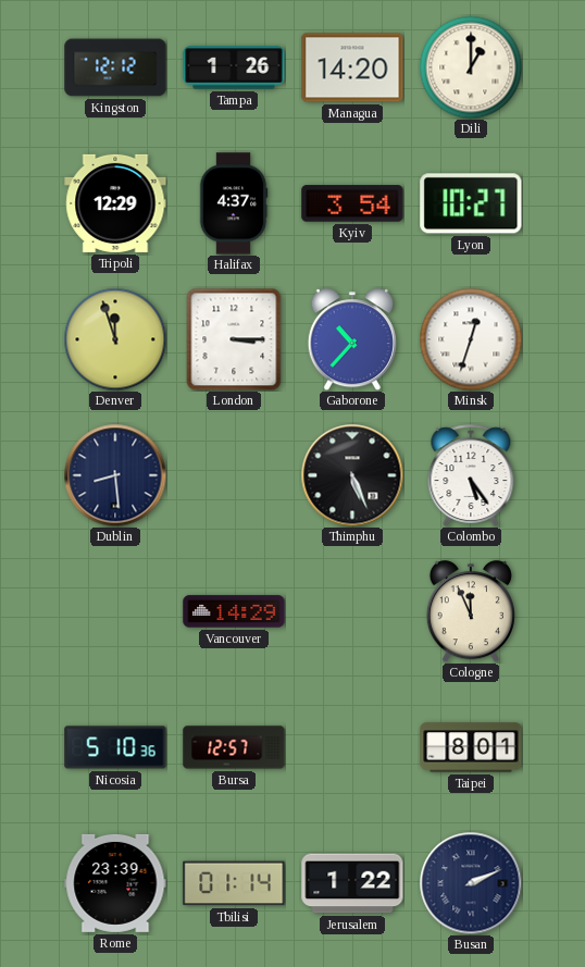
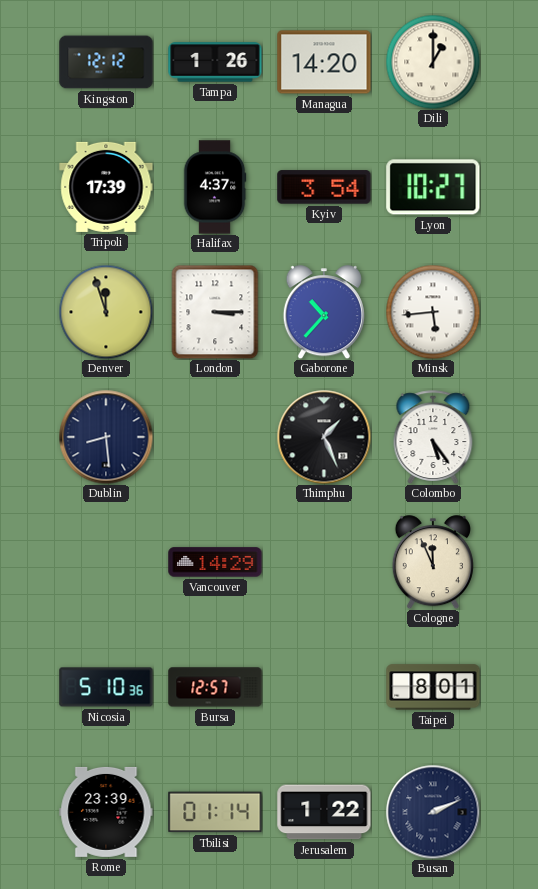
Tripoli: 12:29 -> 17:39
Minsk: 12:33 -> 5:44
Thimphu: 5:26 -> 1:26
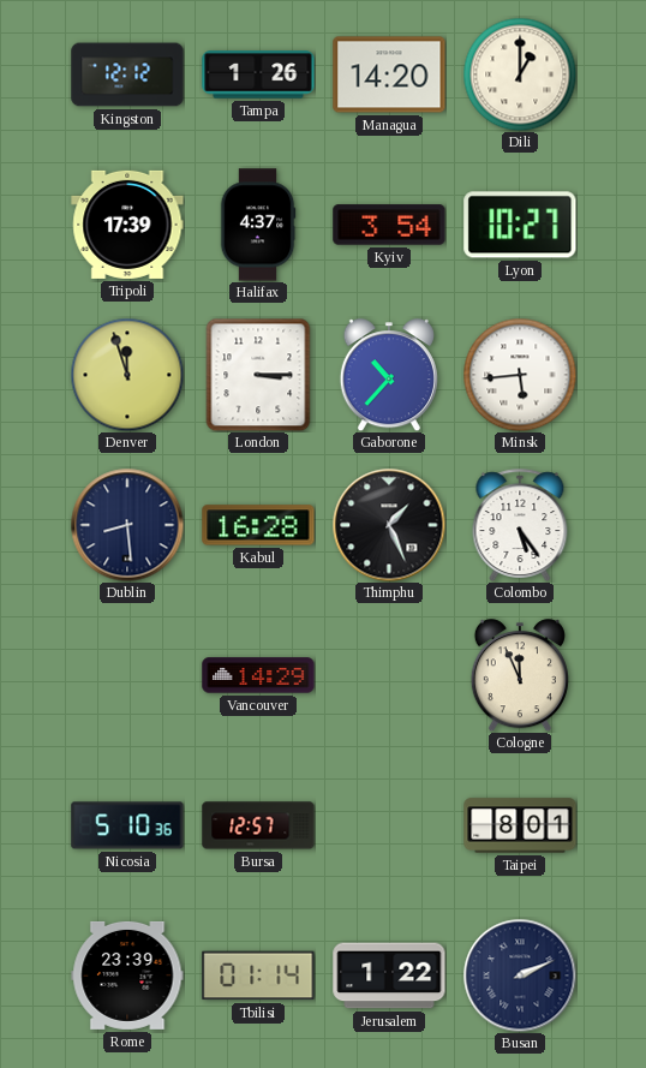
Kabul: none -> 16:28
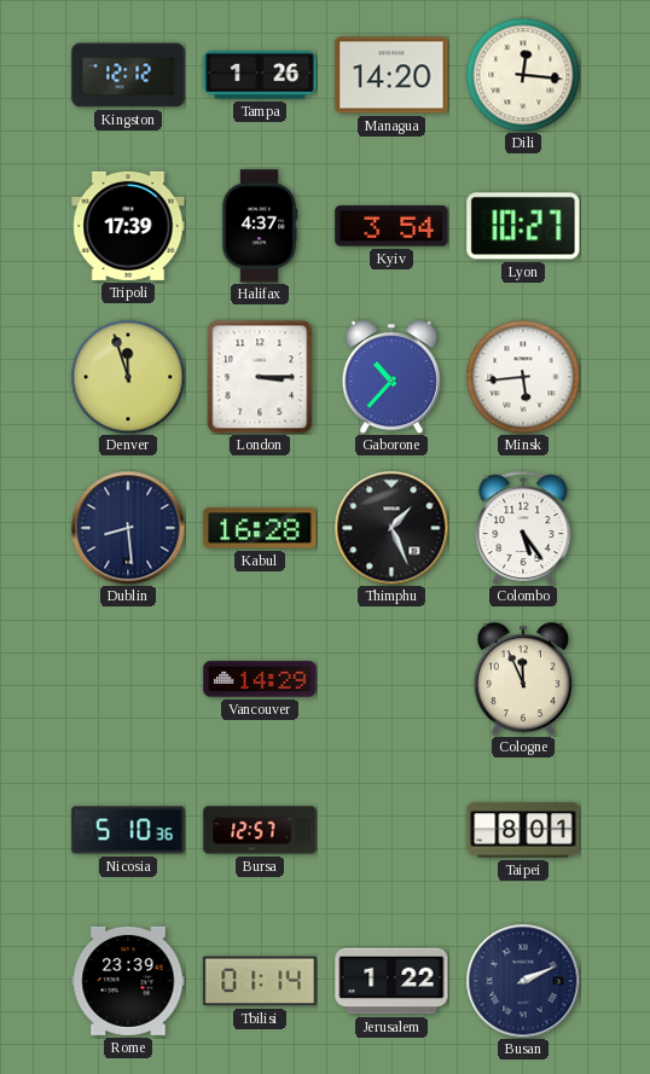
Dili: 1:00 -> 12:16
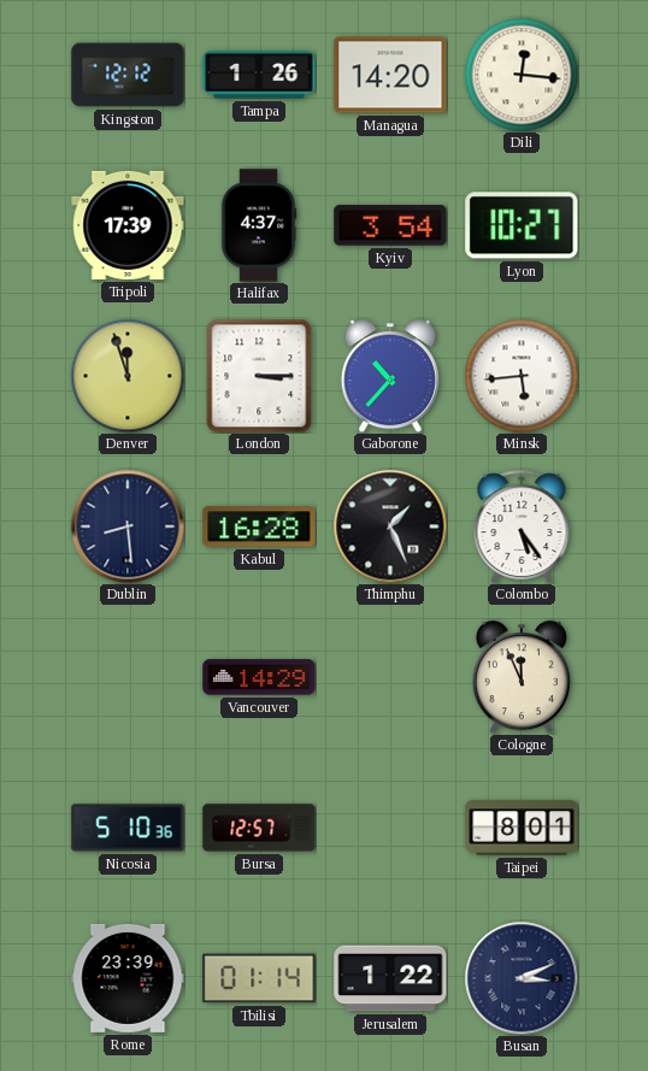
Busan: 2:11 -> 3:11
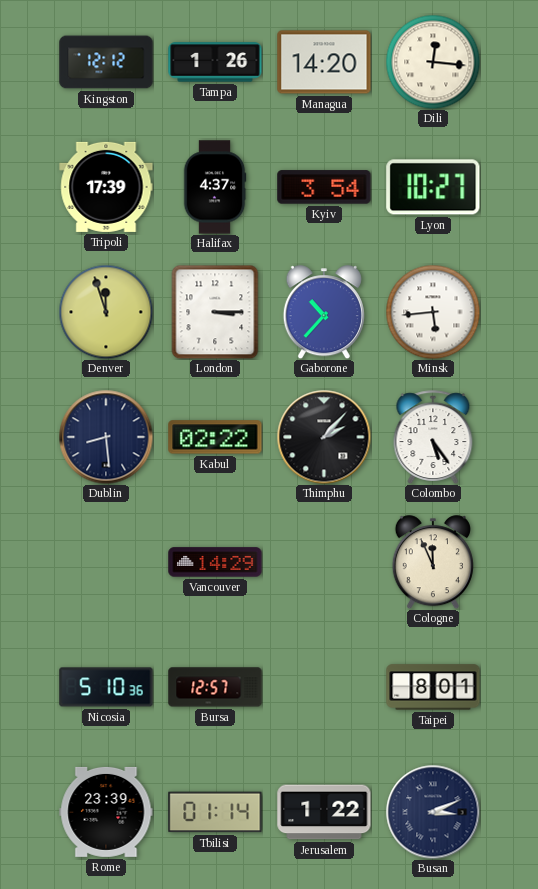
Kabul: 16:28 -> 02:22
Thimphu: 1:26 -> 2:07
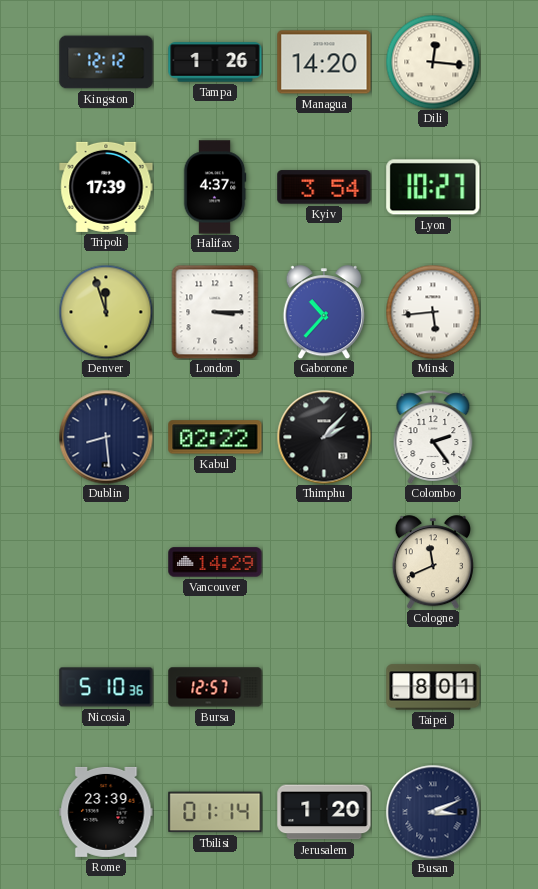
Colombo: 5:24 -> 2:24
Cologne: 11:56 -> 11:41
Jerusalem: 1:22 -> 1:20
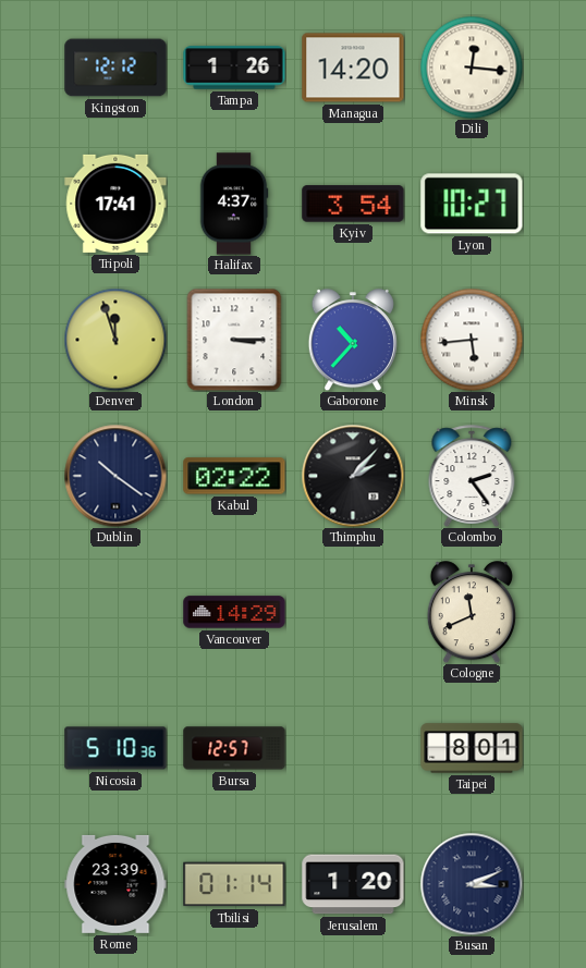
Tripoli: 17:39 -> 17:41
Dublin: 8:29 -> 10:21
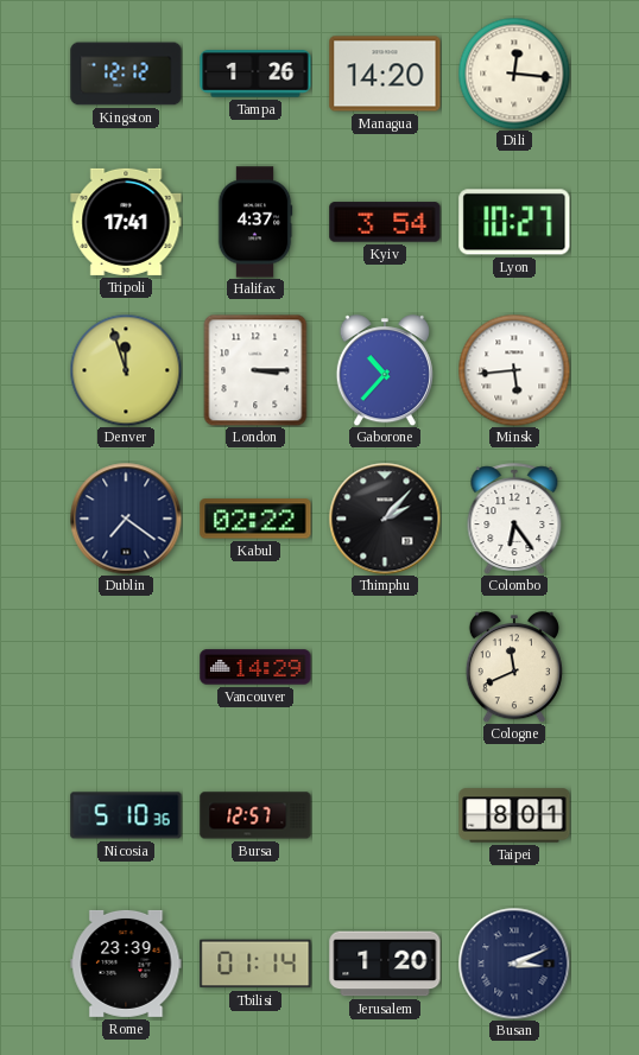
Dublin: 10:21 -> 7:21
Colombo: 2:24 -> 6:24
